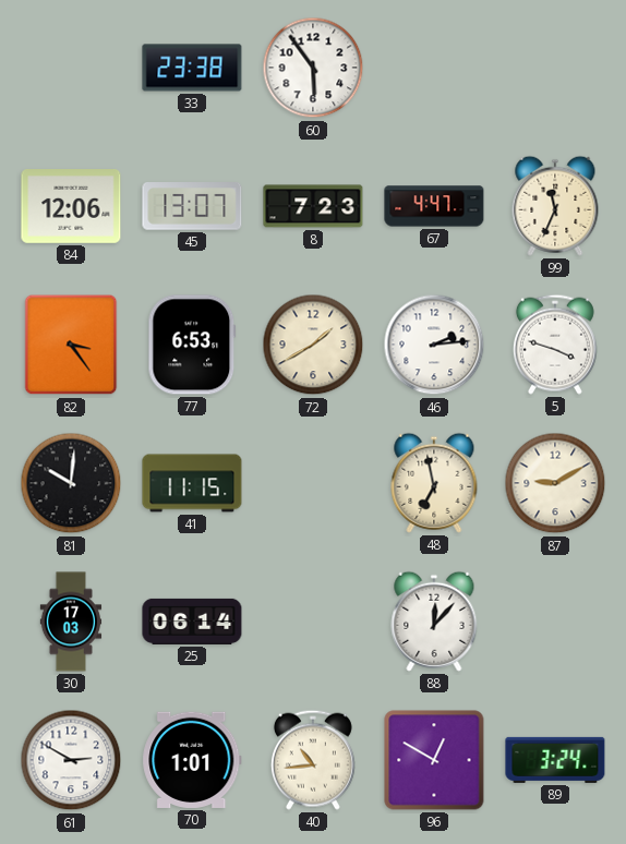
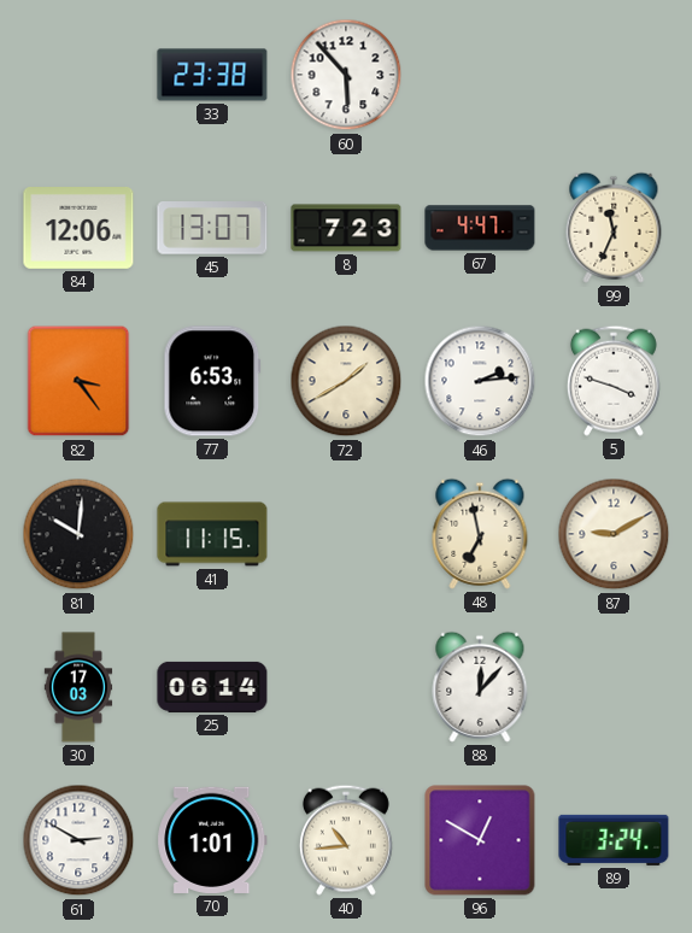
60: 5:54 -> 5:53
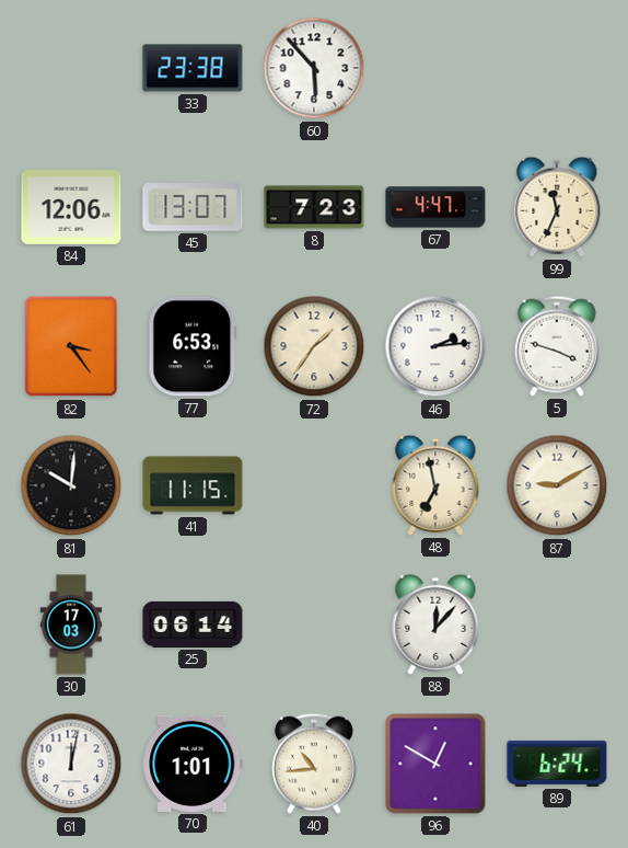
72: 1:40 -> 1:36
61: 2:50 -> 12:02
89: 3:24 -> 6:24
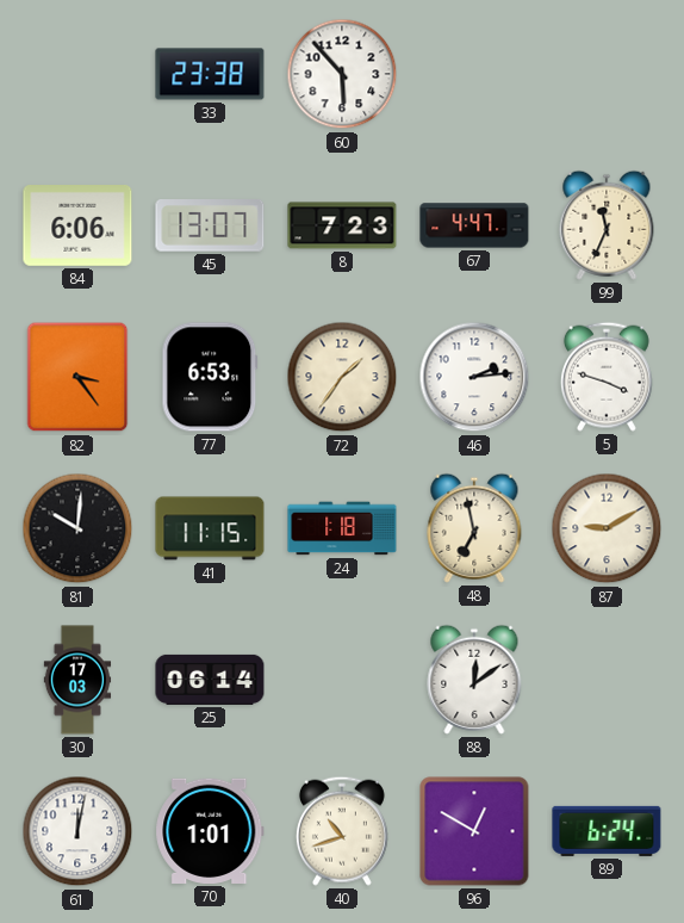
84: 12:06 -> 6:06
24: none -> 1:18
88: 12:07 -> 12:09
40: 10:44 -> 10:42
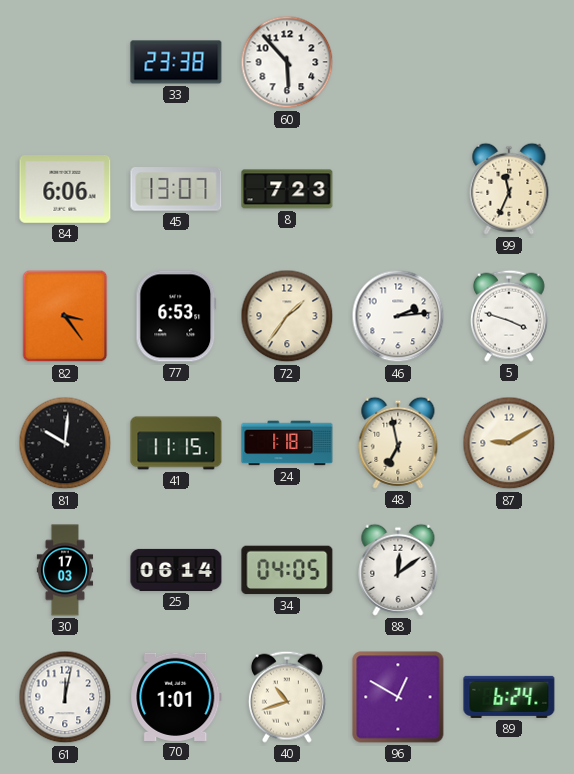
67: 4:47 -> none
34: none -> 04:05
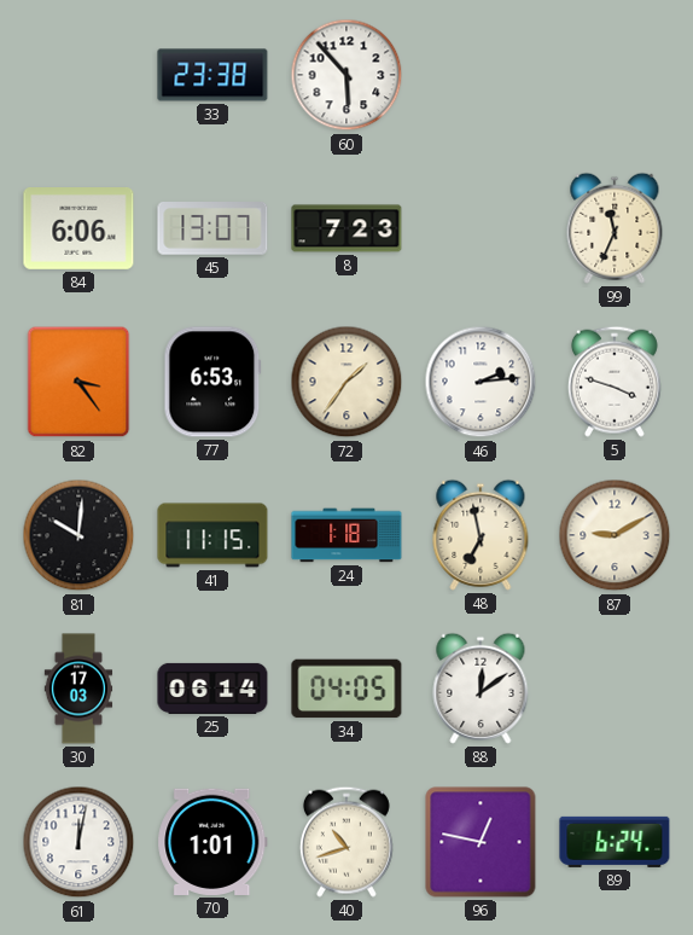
96: 12:50 -> 12:47
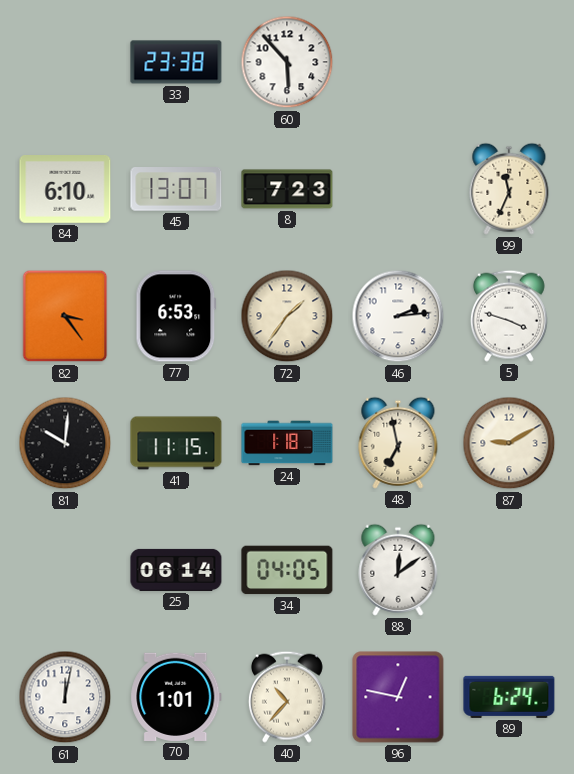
84: 6:06 -> 6:10
30: 17:03 -> none
40: 10:42 -> 10:37
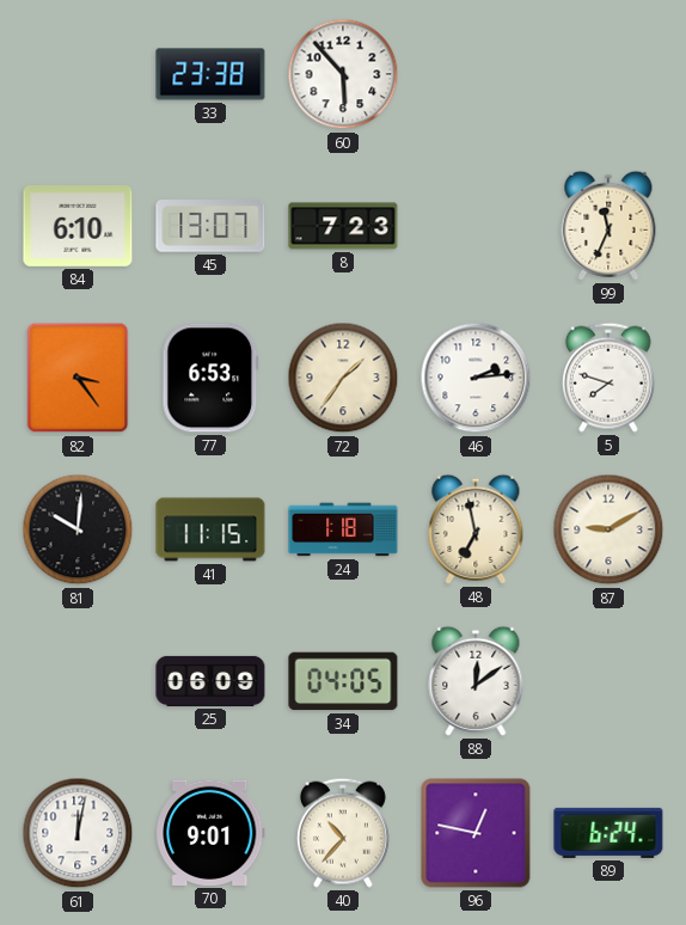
5: 3:48 -> 7:48
25: 06:14 -> 06:09
70: 1:01 -> 9:01
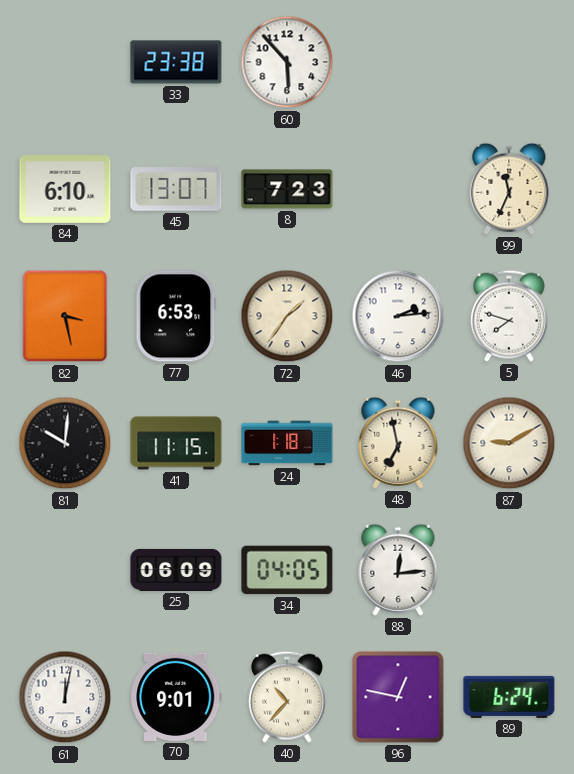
82: 3:24 -> 3:28
88: 12:09 -> 12:14
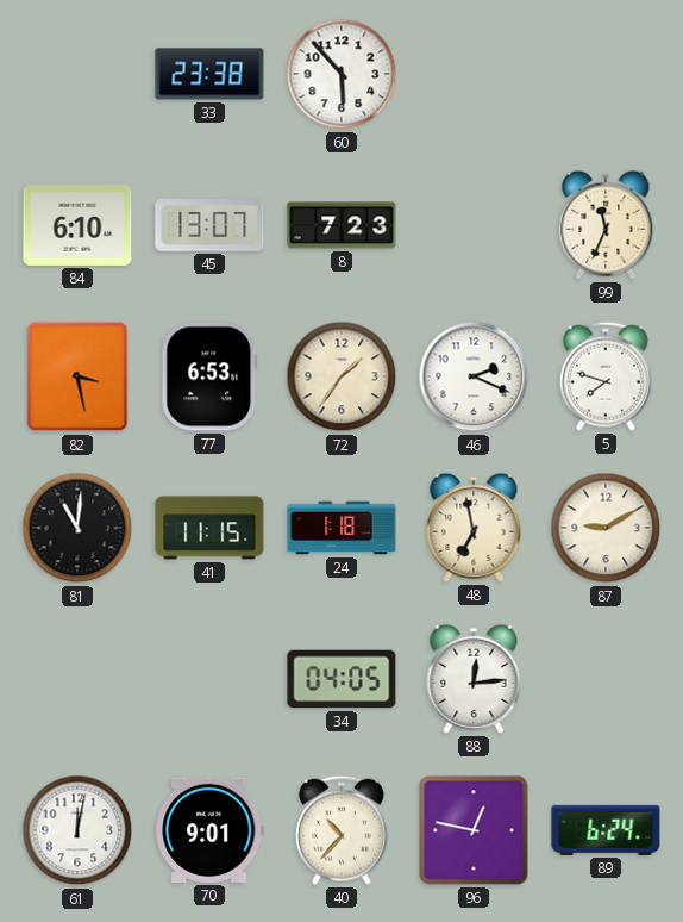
46: 2:14 -> 2:19
81: 10:01 -> 11:01
25: 06:09 -> none
